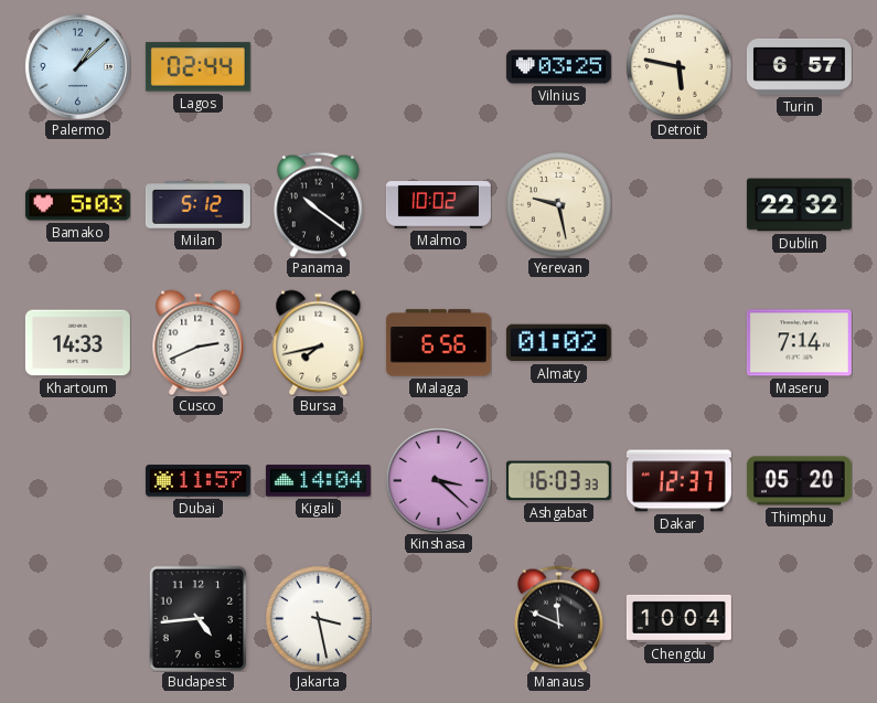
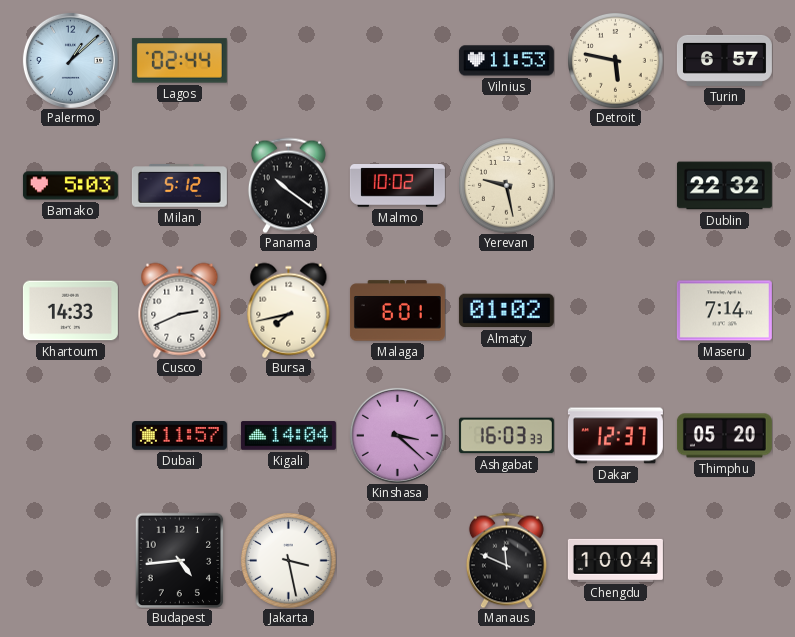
Vilnius: 03:25 -> 11:53
Malaga: 6:56 -> 6:01
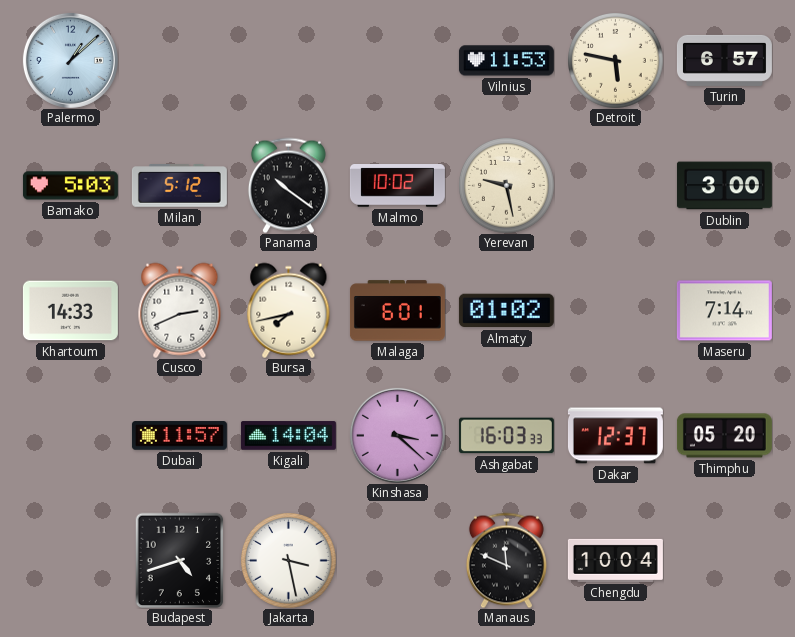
Lagos: 02:44 -> none
Dublin: 22:32 -> 3:00
Budapest: 4:44 -> 4:42
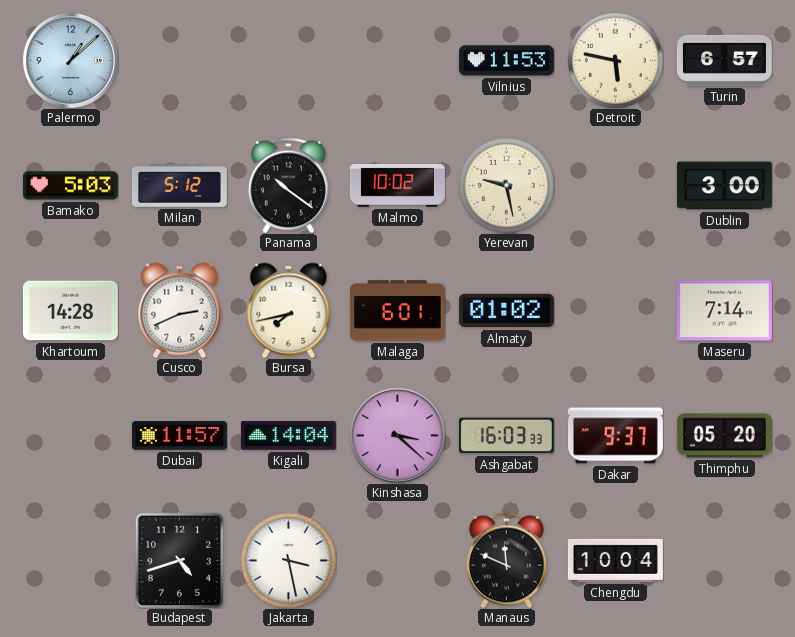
Khartoum: 14:33 -> 14:28
Dakar: 12:37 -> 9:37
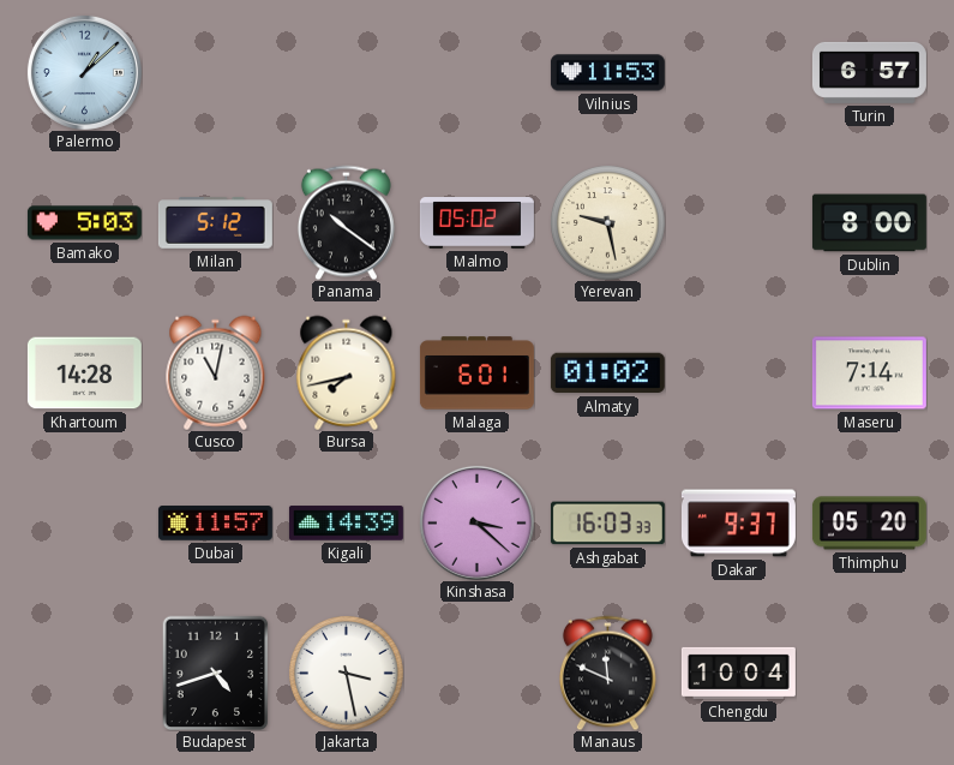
Detroit: 5:47 -> none
Malmo: 10:02 -> 05:02
Dublin: 3:00 -> 8:00
Cusco: 2:41 -> 11:02
Kigali: 14:04 -> 14:39
